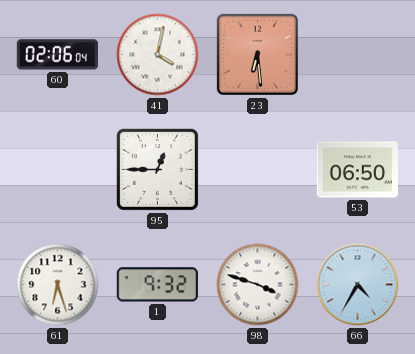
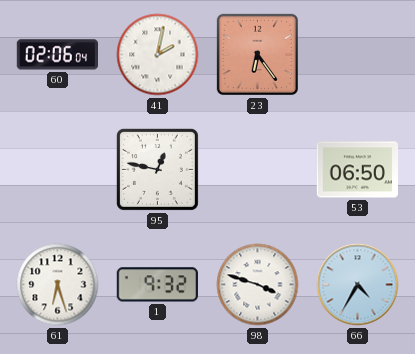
41: 4:02 -> 2:02
23: 6:29 -> 6:24
95: 12:45 -> 12:47
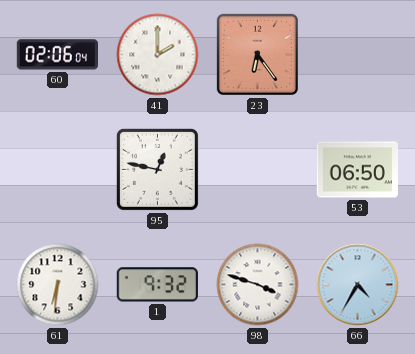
41: 2:02 -> 2:00
61: 6:27 -> 6:31
